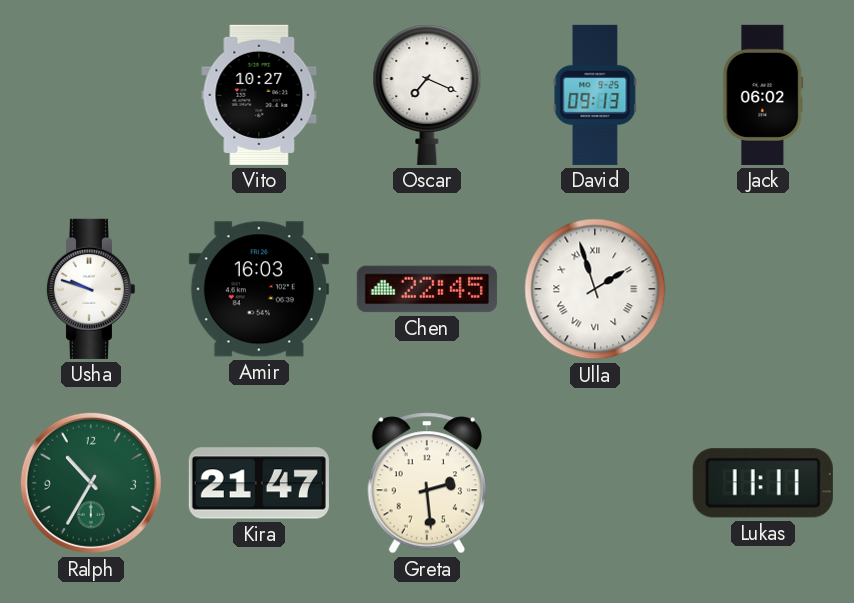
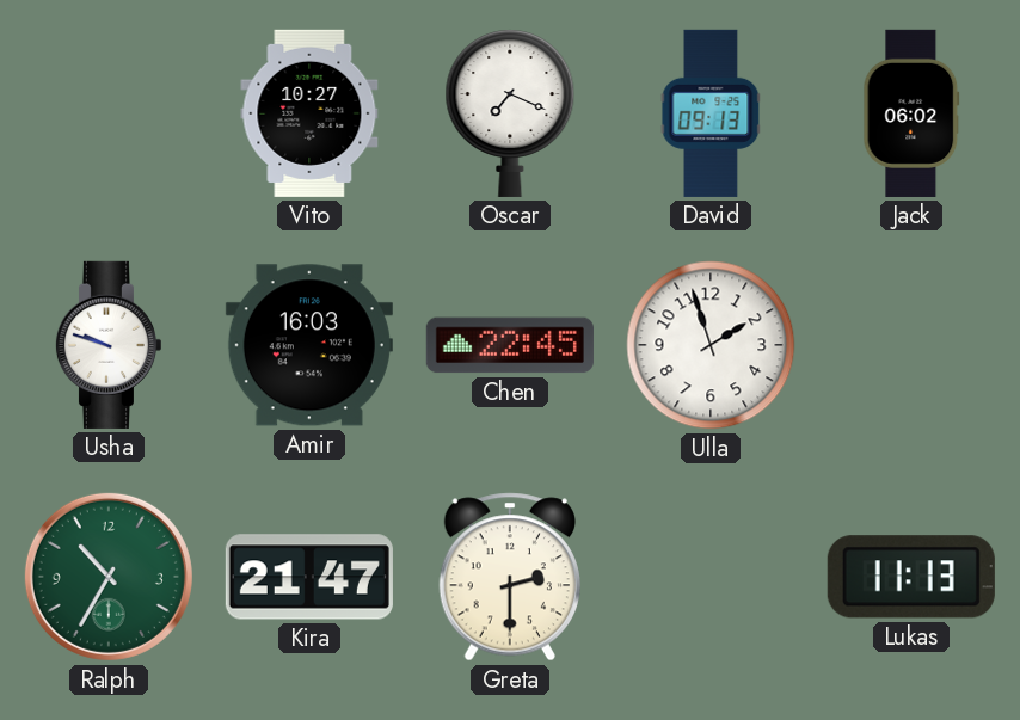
Ulla numerals: Roman -> Arabic
Greta: 2:29 -> 2:30
Lukas: 11:11 -> 11:13
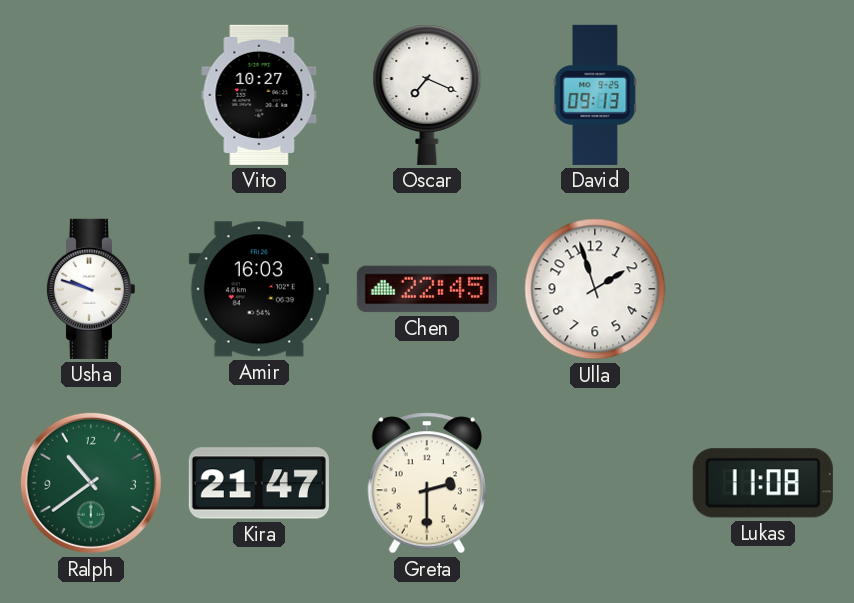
Jack: 06:02 -> none
Ralph: 10:35 -> 10:39
Lukas: 11:13 -> 11:08
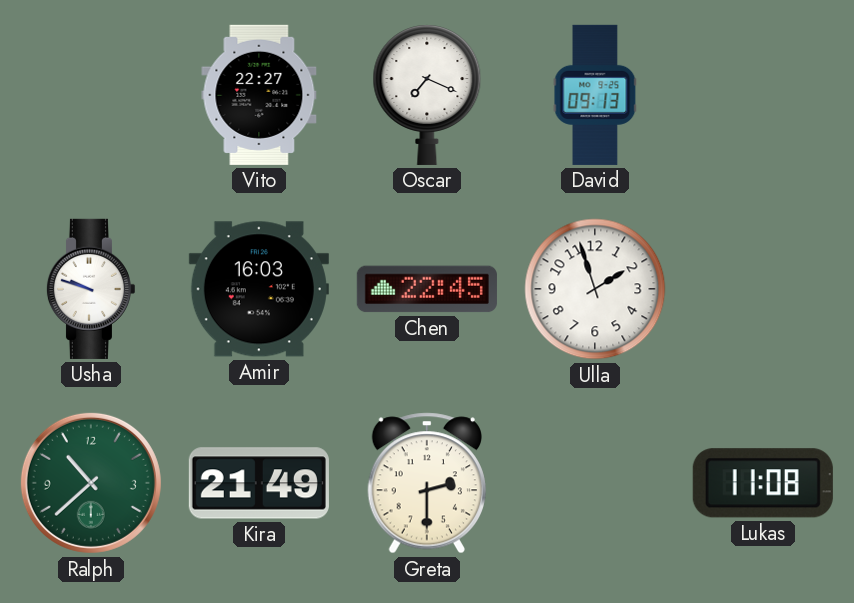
Vito: 10:27 -> 22:27
Ralph: 10:39 -> 10:38
Kira: 21:47 -> 21:49
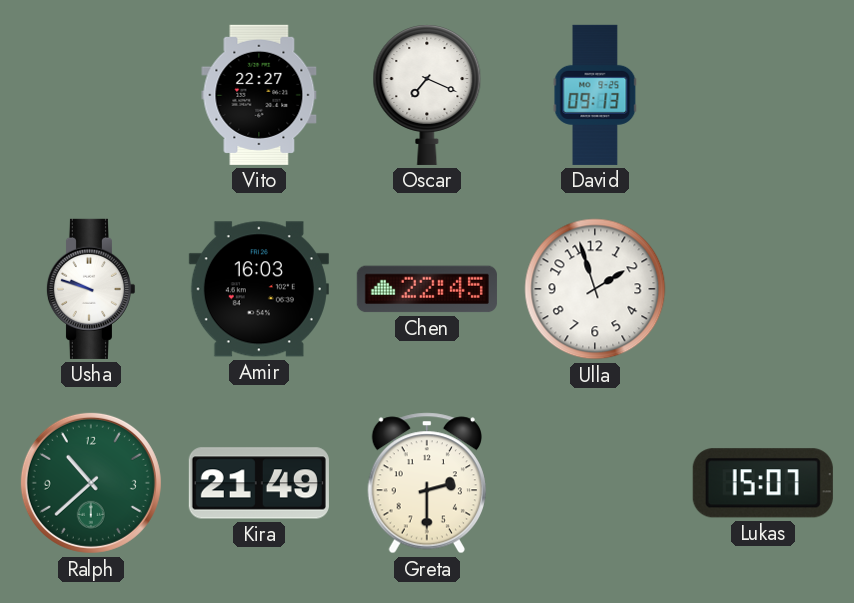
Lukas: 11:08 -> 15:07
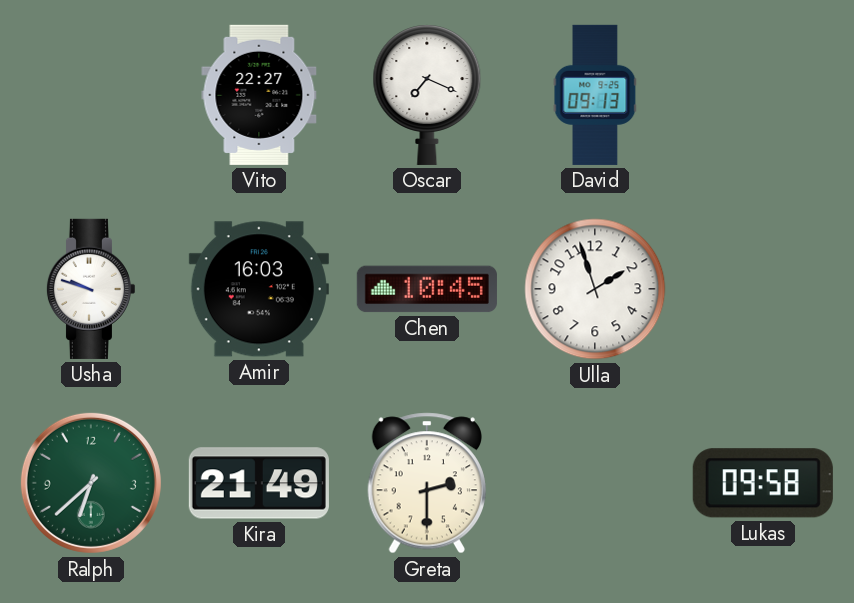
Chen: 22:45 -> 10:45
Ralph: 10:38 -> 6:38
Lukas: 15:07 -> 09:58
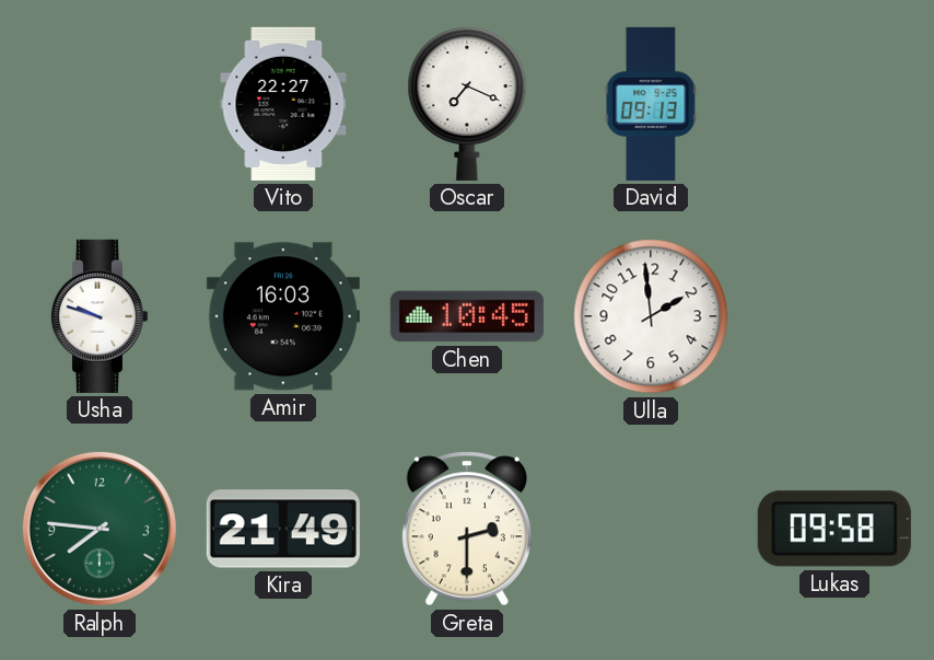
Ulla: 1:57 -> 1:59
Ralph: 6:38 -> 7:46
